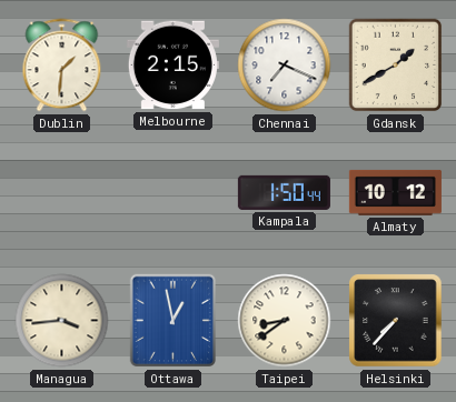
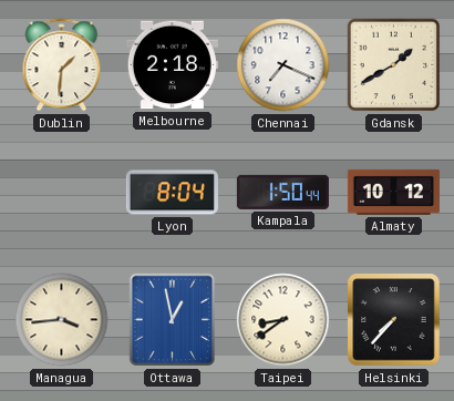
Melbourne: 2:15 -> 2:18
Lyon: none -> 8:04
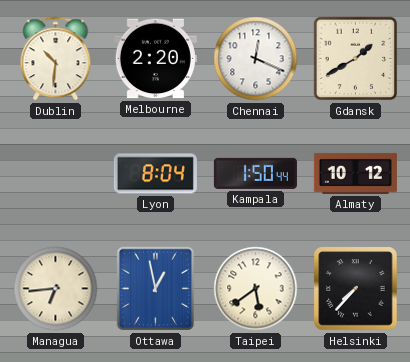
Dublin: 1:31 -> 10:31
Melbourne: 2:18 -> 2:20
Chennai: 7:19 -> 12:19
Managua: 3:44 -> 6:44
Taipei: 8:39 -> 5:39
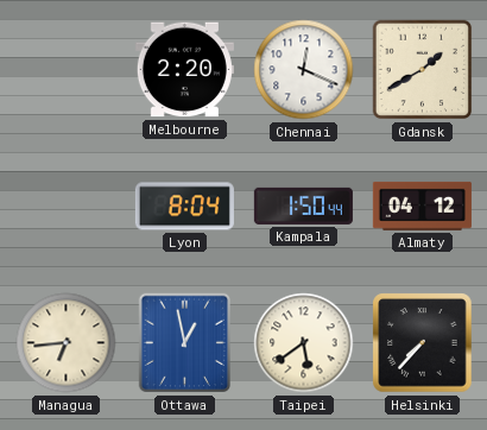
Dublin: 10:31 -> none
Almaty: 10:12 -> 04:12
